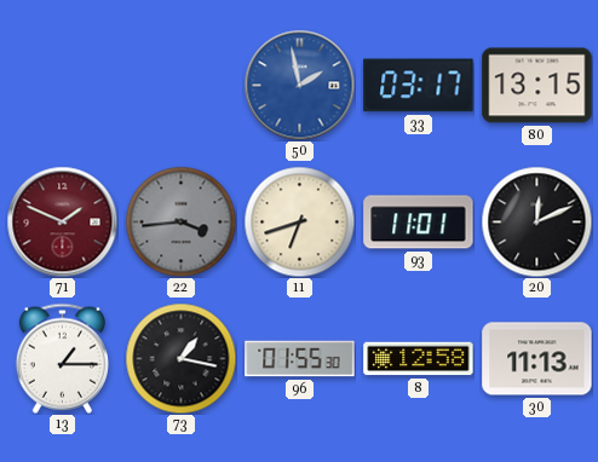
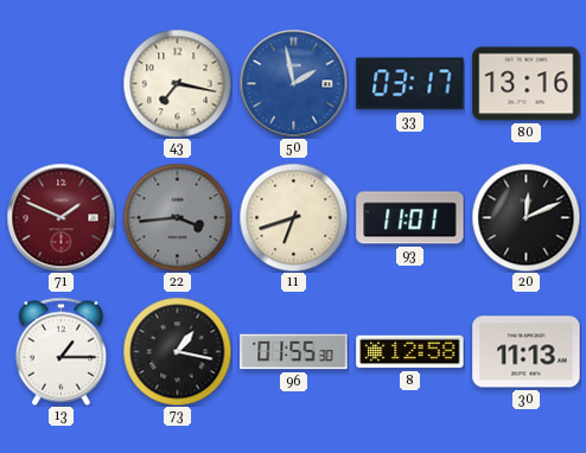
43: none -> 7:17
80: 13:15 -> 13:16
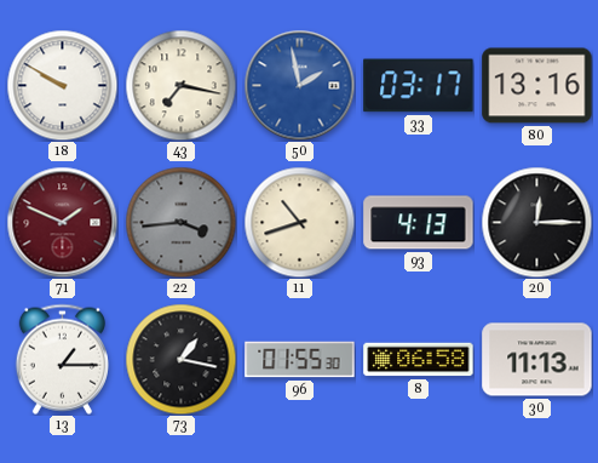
18: none -> 9:50
11: 6:42 -> 10:42
93: 11:01 -> 4:13
20: 12:11 -> 12:15
8: 12:58 -> 06:58
